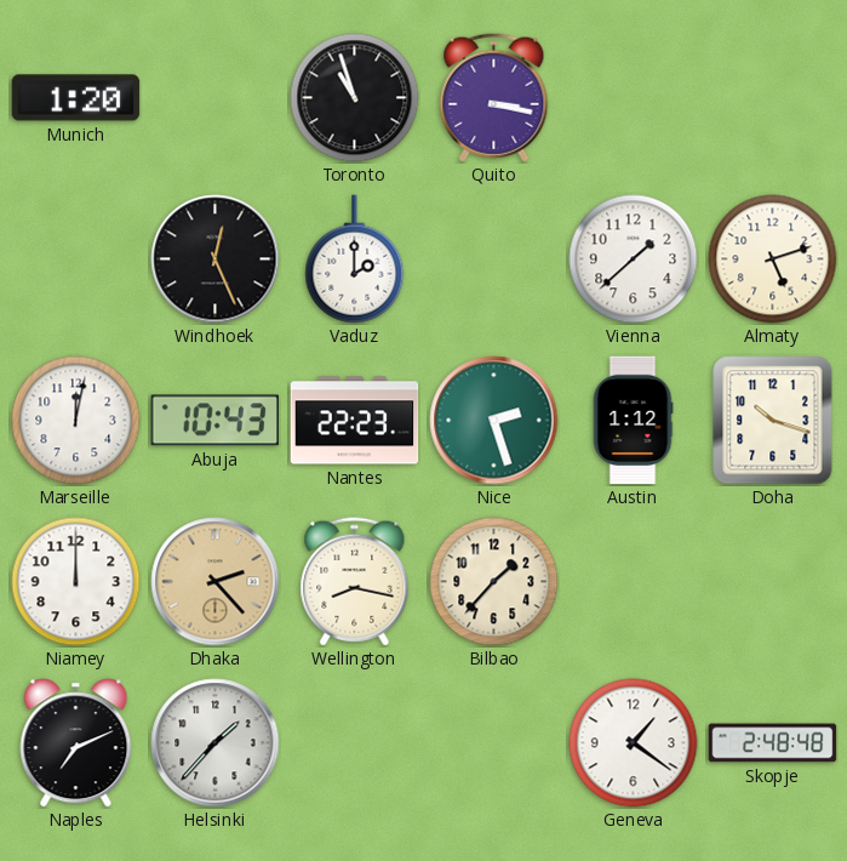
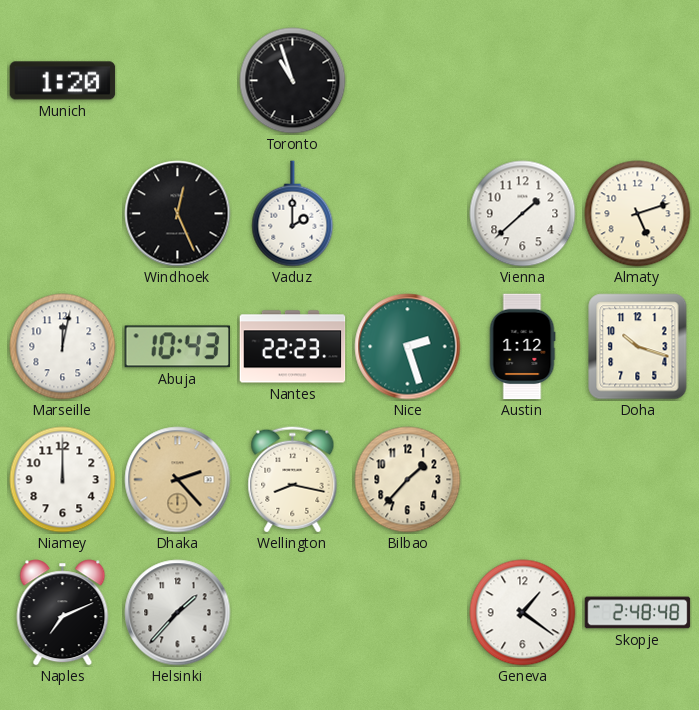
Quito: 3:17 -> none
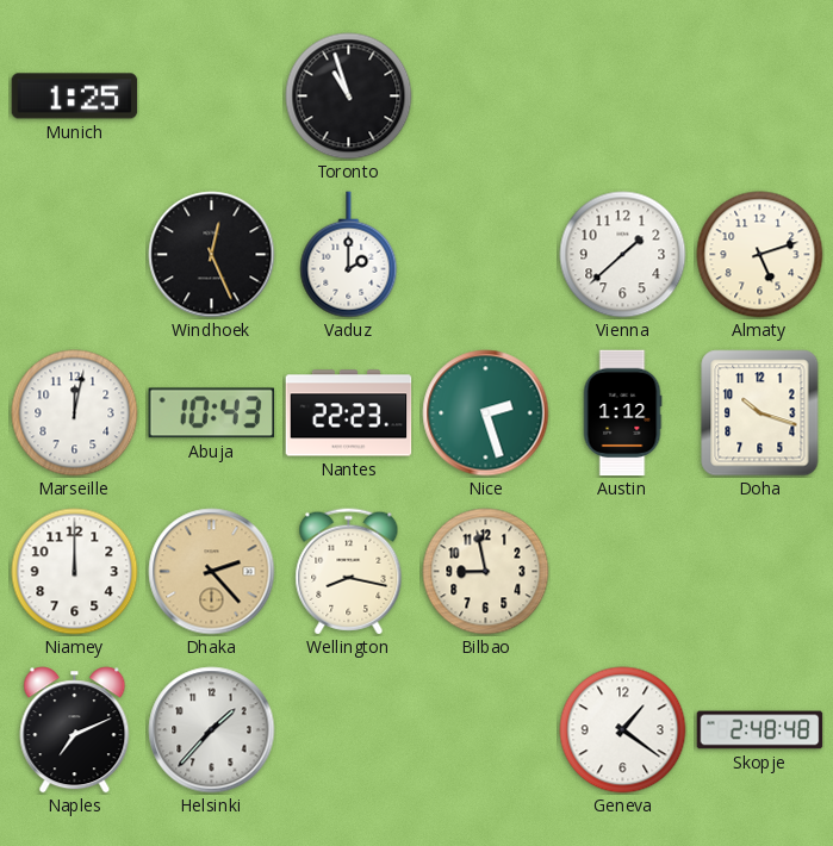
Munich: 1:20 -> 1:25
Bilbao: 1:37 -> 8:58
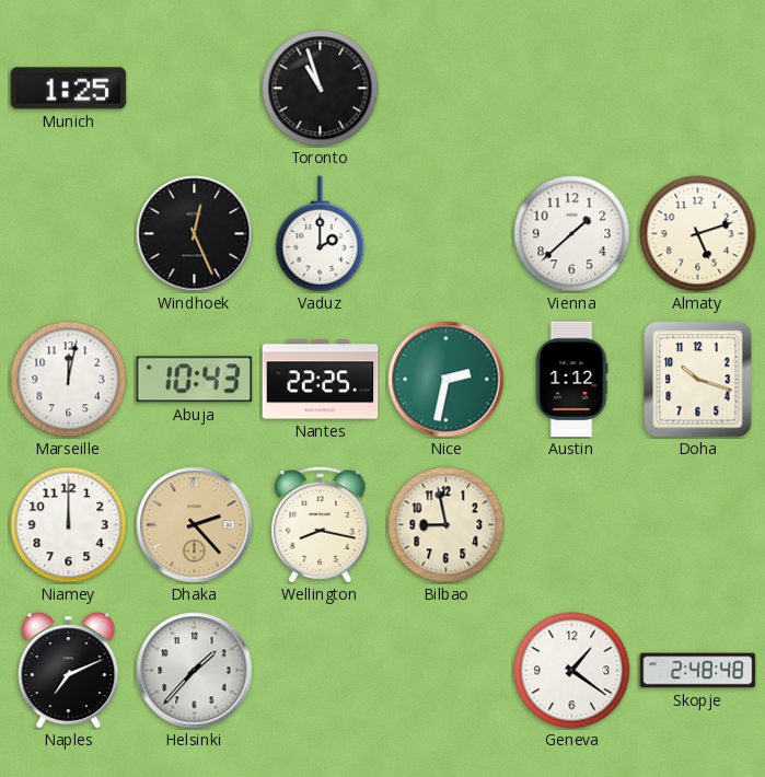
Nantes: 22:23 -> 22:25
Nice: 2:27 -> 2:32
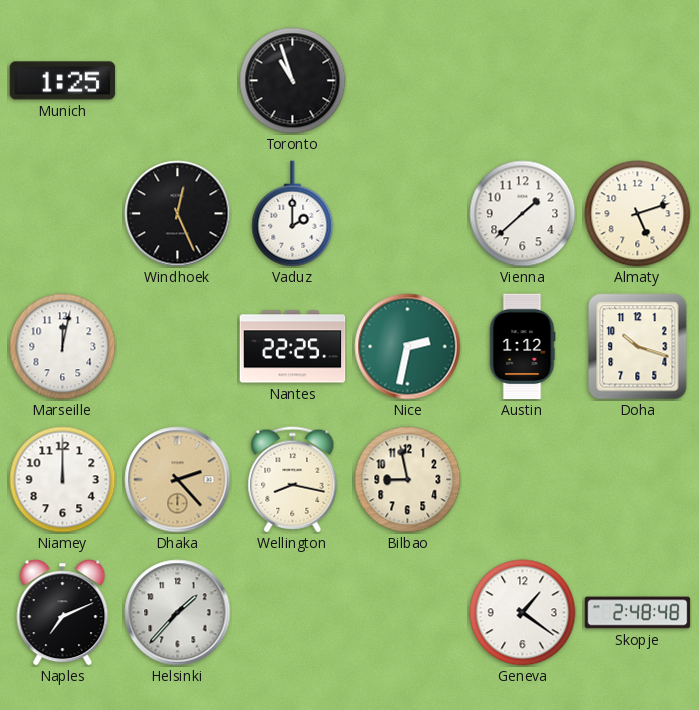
Abuja: 10:43 -> none
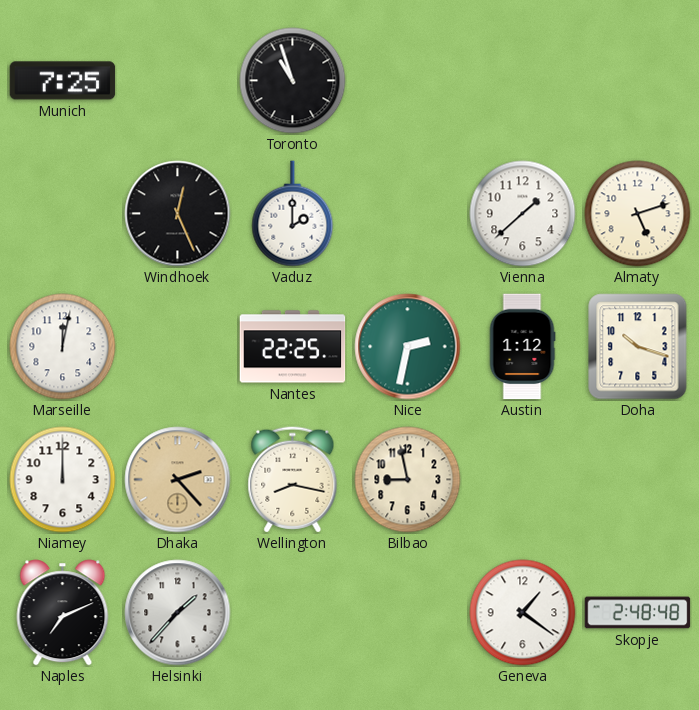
Munich: 1:25 -> 7:25
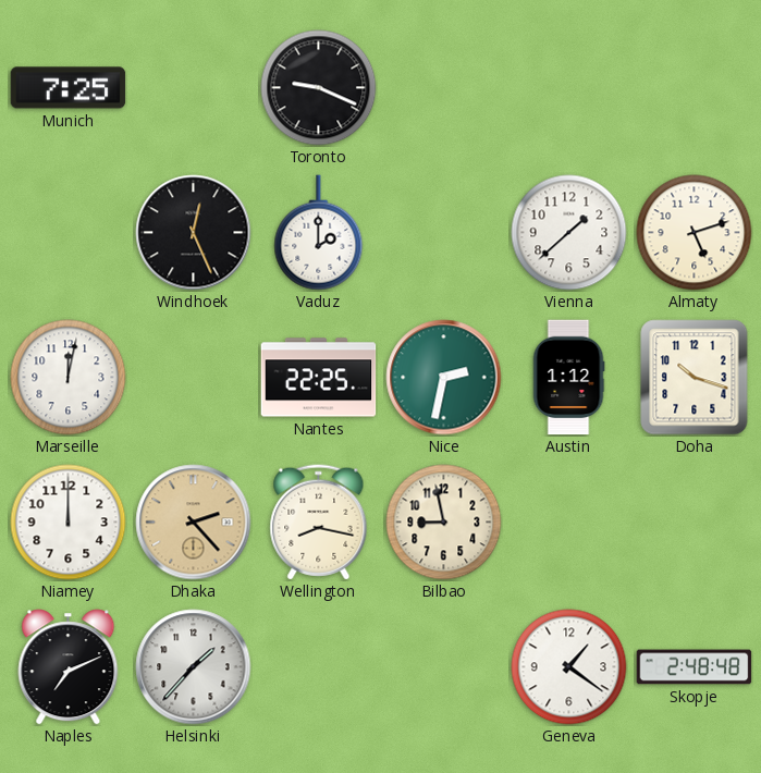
Toronto: 10:57 -> 9:19
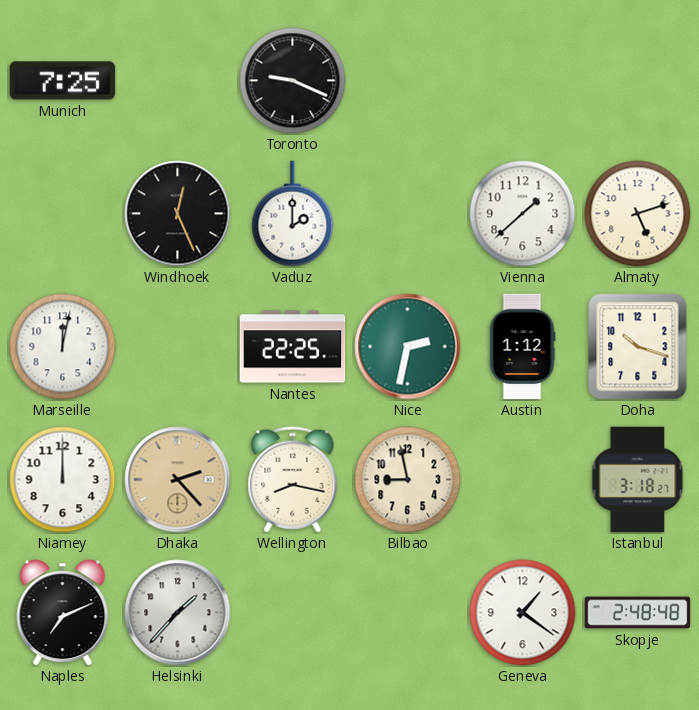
Istanbul: none -> 3:18
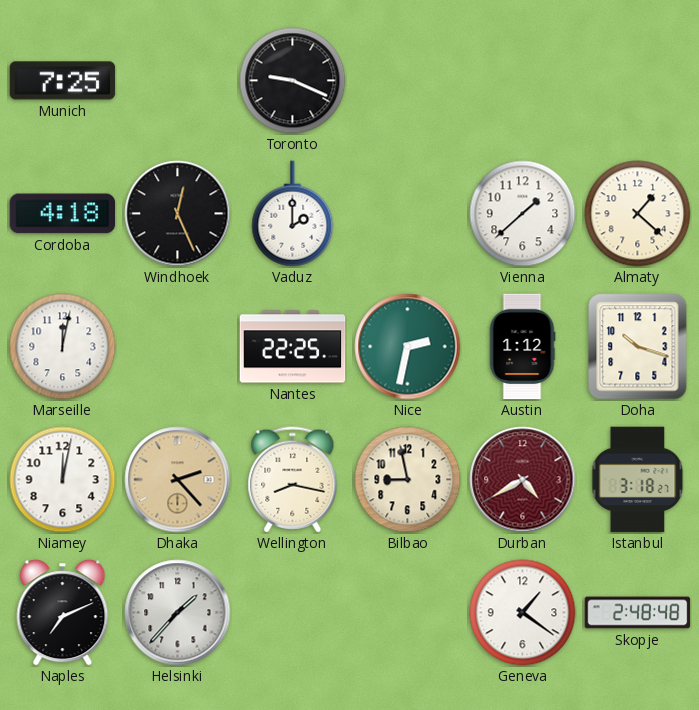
Cordoba: none -> 4:18
Almaty: 5:12 -> 1:22
Niamey: 12:00 -> 12:02
Durban: none -> 4:40
